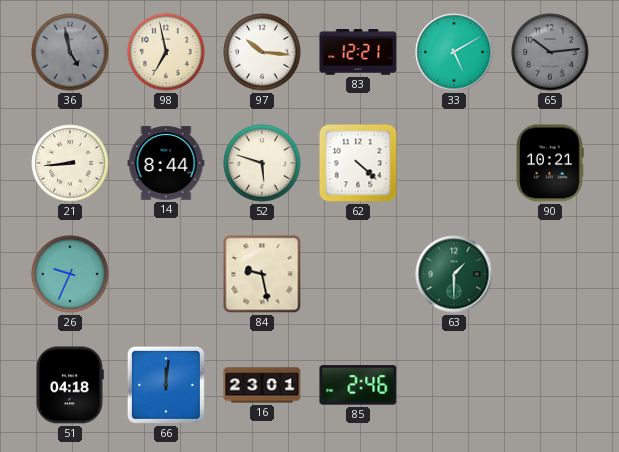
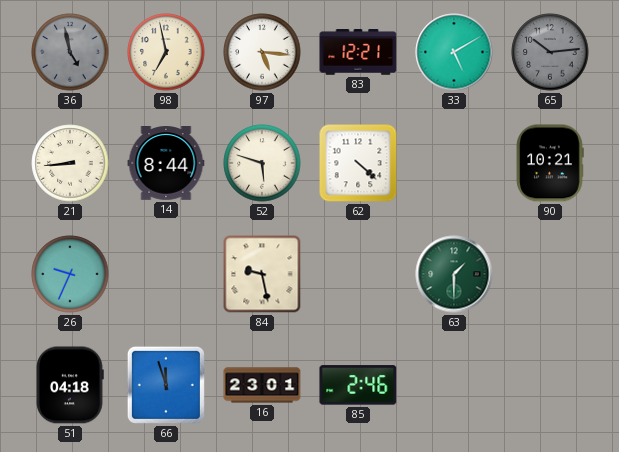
97: 10:16 -> 5:16
66: 12:01 -> 11:57
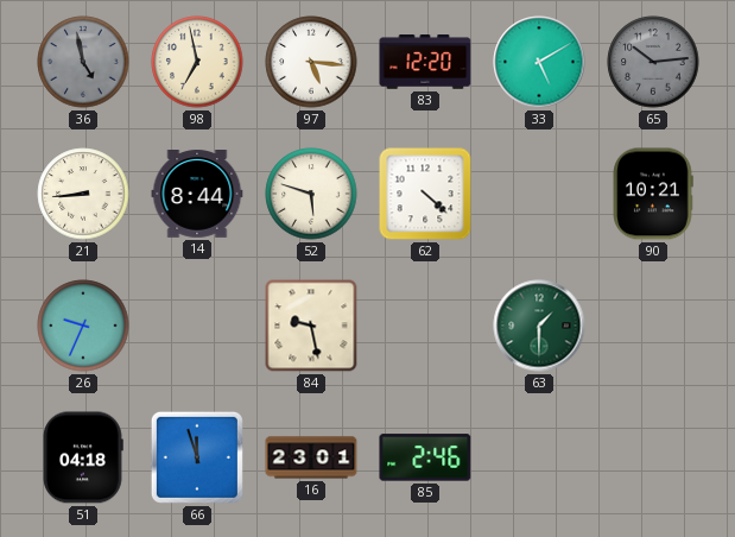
83: 12:21 -> 12:20
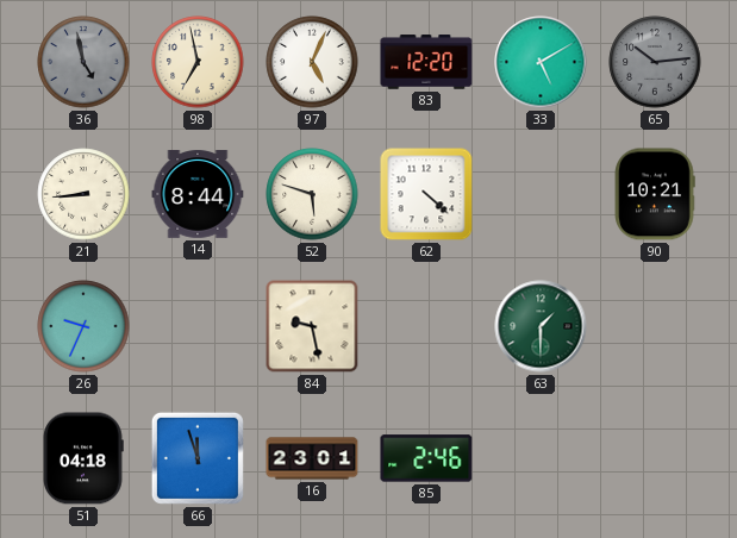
97: 5:16 -> 5:04
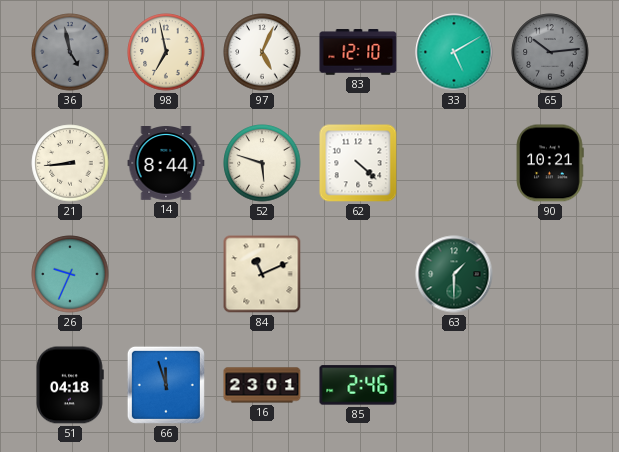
83: 12:20 -> 12:10
84: 9:28 -> 11:11
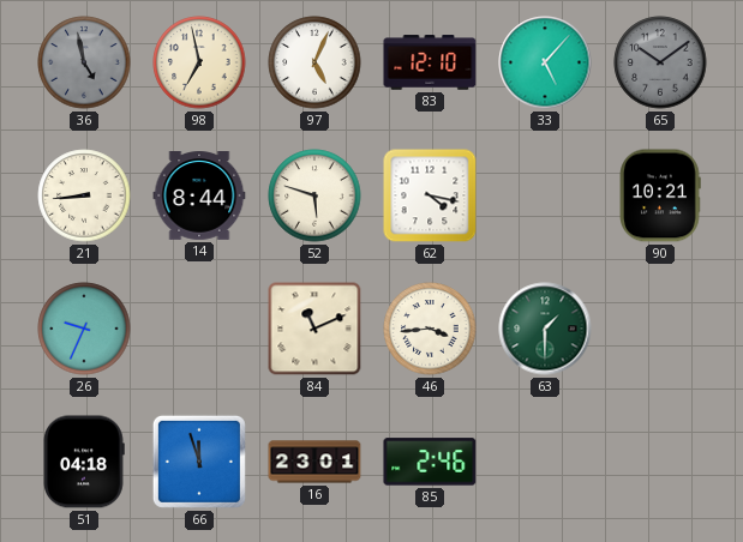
33: 5:10 -> 5:07
65: 10:14 -> 10:09
62: 4:22 -> 4:17
46: none -> 3:44
